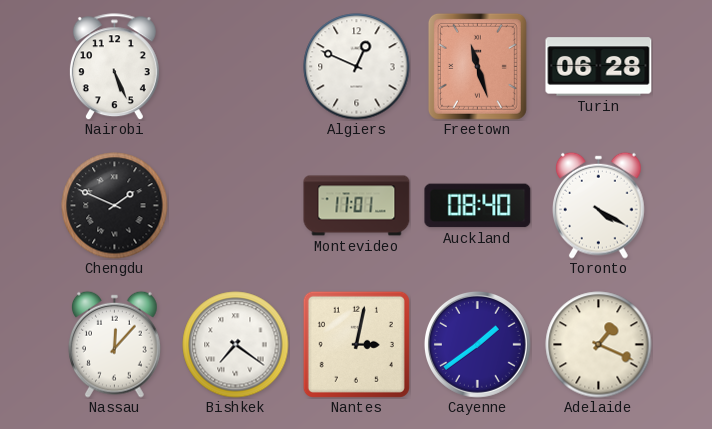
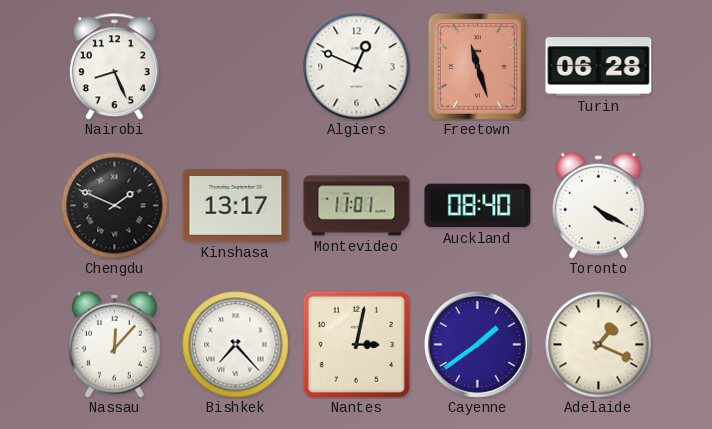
Nairobi: 5:26 -> 8:26
Kinshasa: none -> 13:17
Bishkek: 7:21 -> 7:23
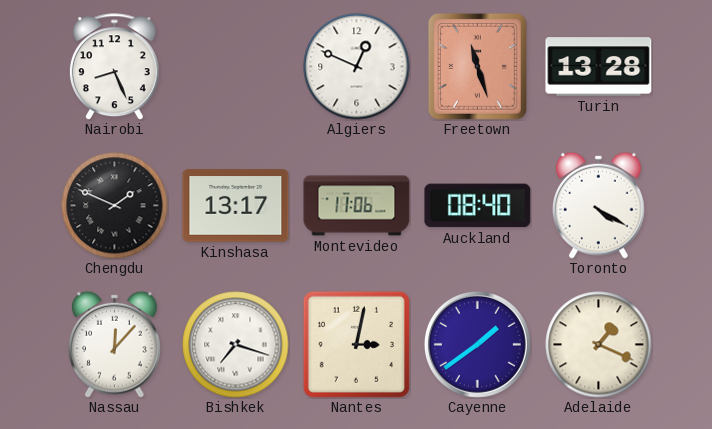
Turin: 06:28 -> 13:28
Montevideo: 11:01 -> 11:06
Bishkek: 7:23 -> 7:18
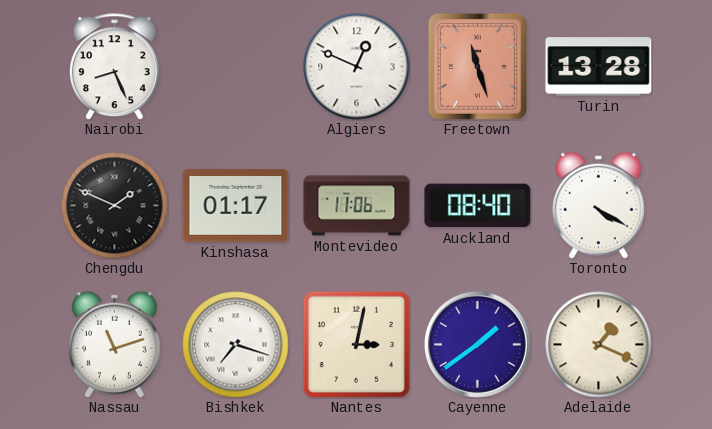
Kinshasa: 13:17 -> 01:17
Nassau: 12:07 -> 11:12
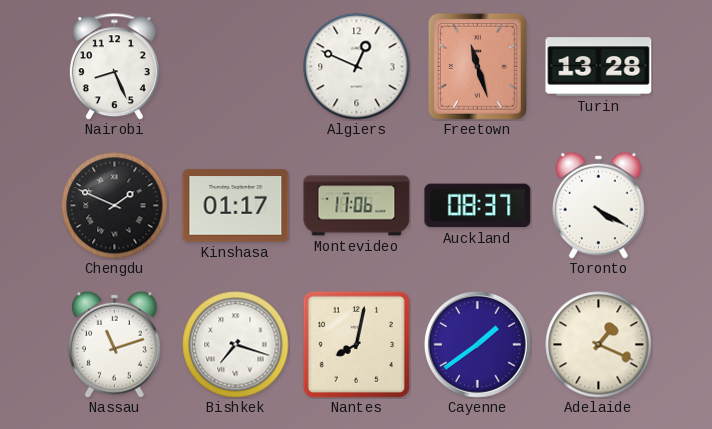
Auckland: 08:40 -> 08:37
Nantes: 3:02 -> 8:02
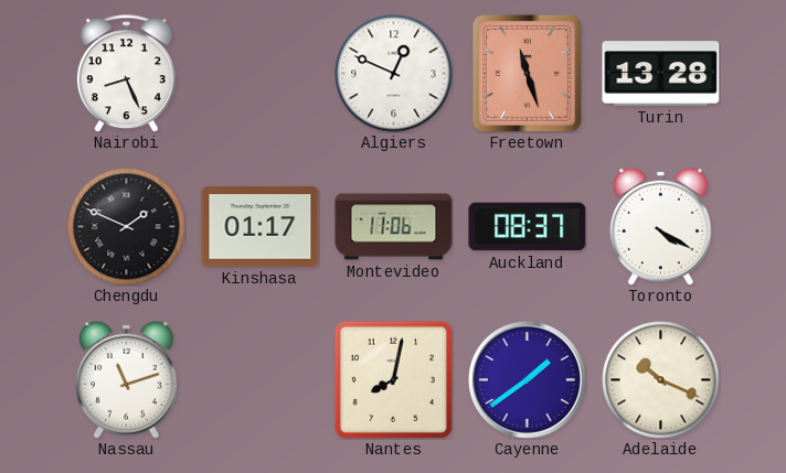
Bishkek: 7:18 -> none
Adelaide: 1:19 -> 10:19
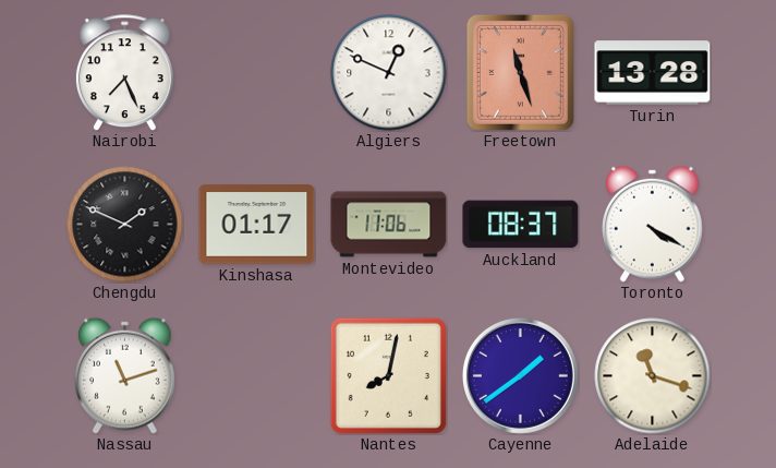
Nairobi: 8:26 -> 7:26
Adelaide: 10:19 -> 11:18
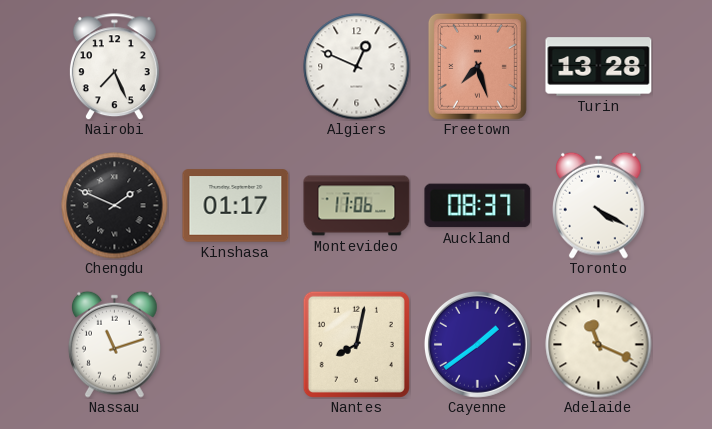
Freetown: 11:27 -> 7:27
Adelaide: 11:18 -> 11:19
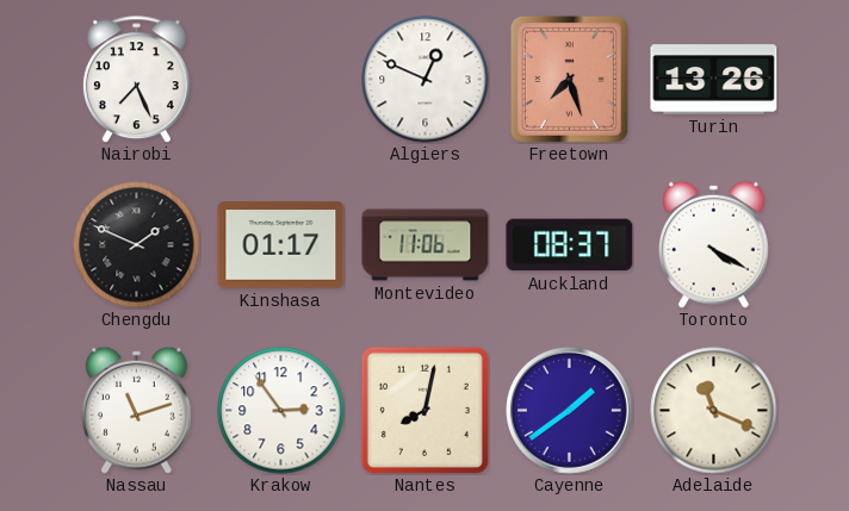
Turin: 13:28 -> 13:26
Krakow: none -> 2:54
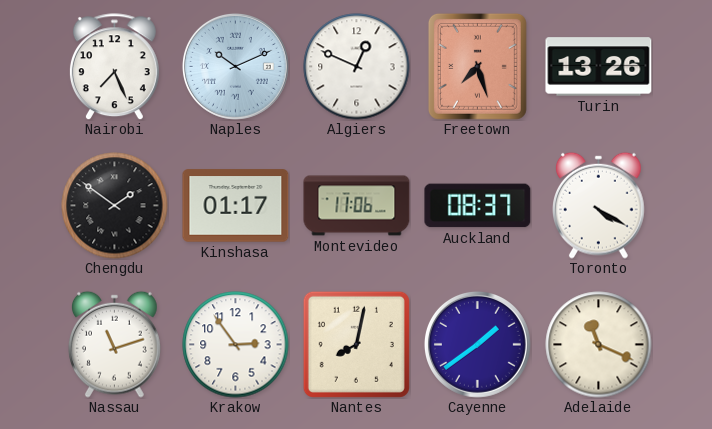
Naples: none -> 10:11
Chengdu: 1:49 -> 1:51
